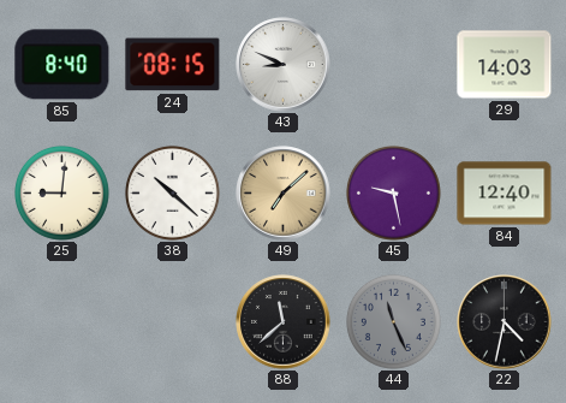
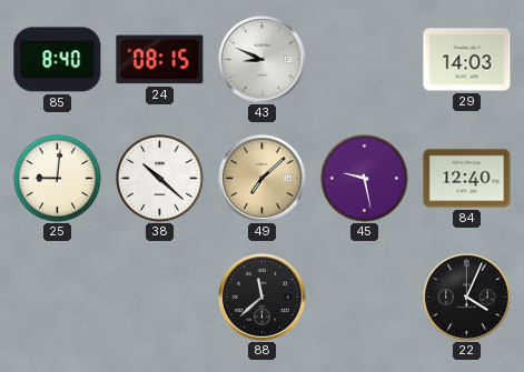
44: 11:26 -> none
22: 4:32 -> 4:04
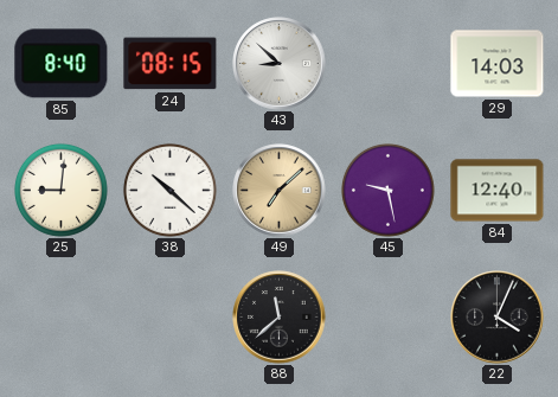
43: 8:49 -> 8:52
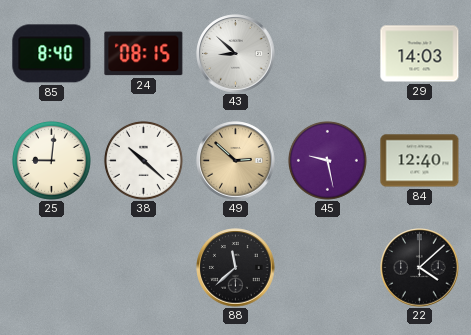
49: 7:08 -> 2:52
22: 4:04 -> 4:08
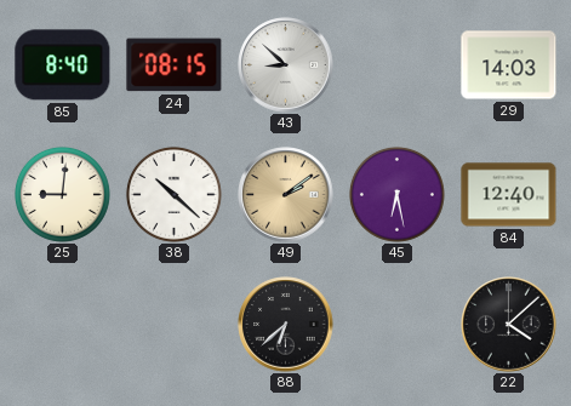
49: 2:52 -> 2:09
45: 9:28 -> 6:28
88: 11:38 -> 6:38
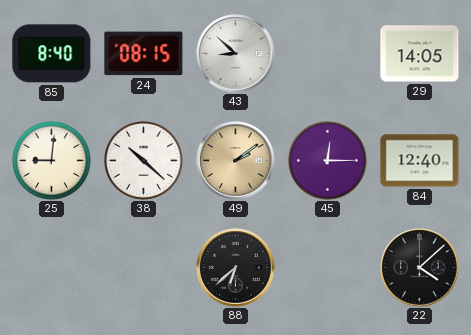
29: 14:03 -> 14:05
45: 6:28 -> 12:15
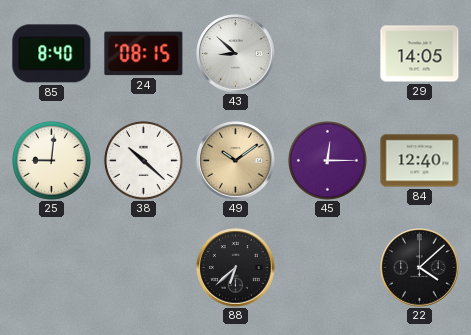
49: 2:09 -> 10:09
